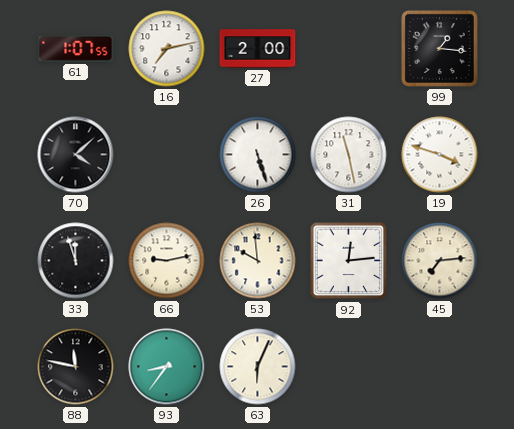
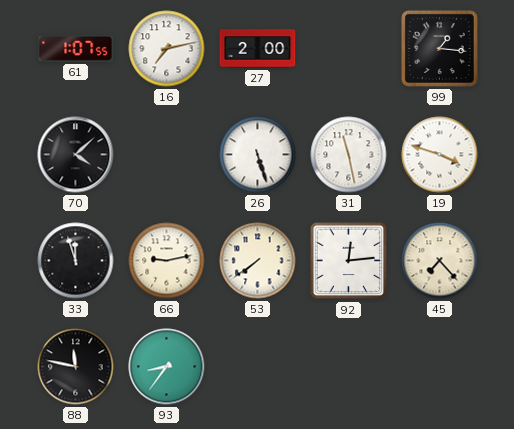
53: 9:59 -> 7:39
45: 7:14 -> 7:23
63: 6:04 -> none
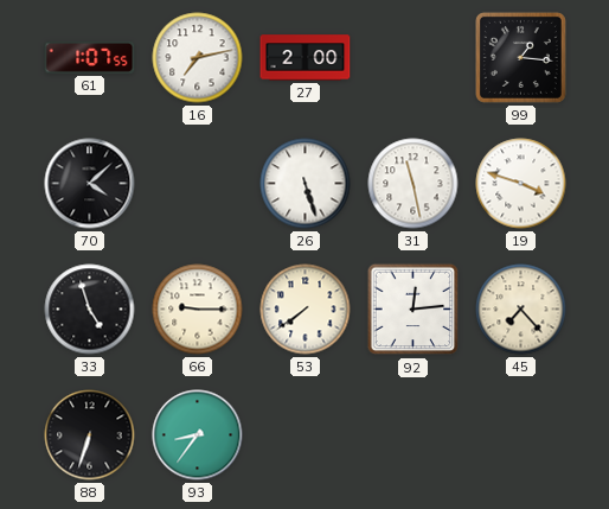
33: 11:57 -> 4:57
66: 9:13 -> 9:15
88: 11:47 -> 6:33
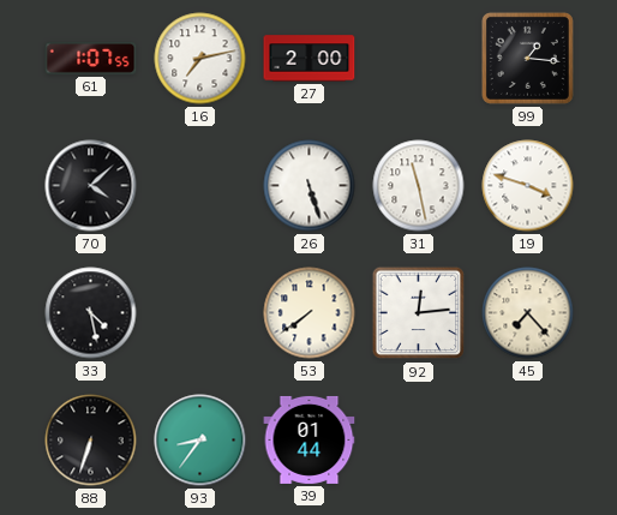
33: 4:57 -> 4:28
66: 9:15 -> none
39: none -> 01:44
